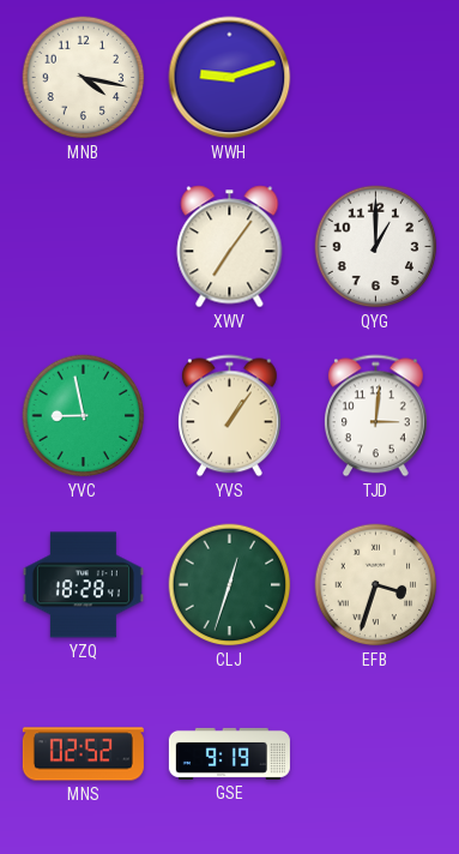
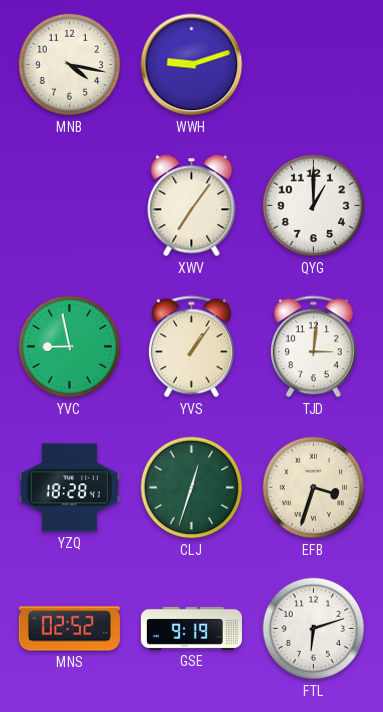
FTL: none -> 6:12
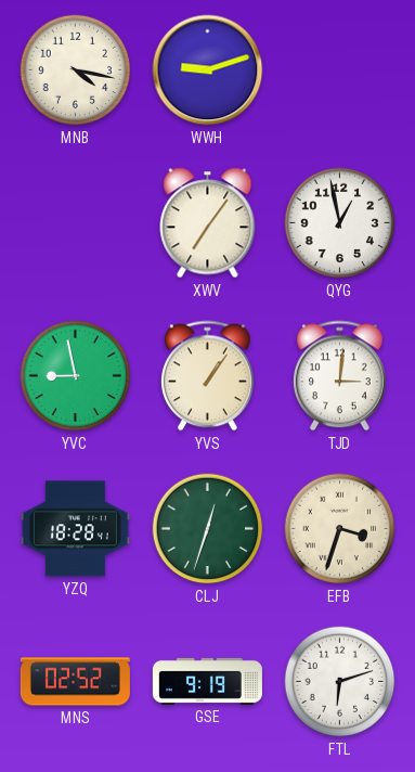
QYG: 1:00 -> 12:58
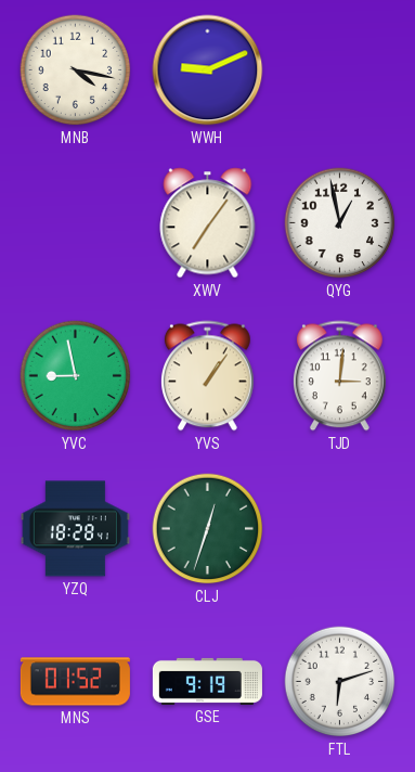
WWH: 9:12 -> 9:11
EFB: 3:33 -> none
MNS: 02:52 -> 01:52
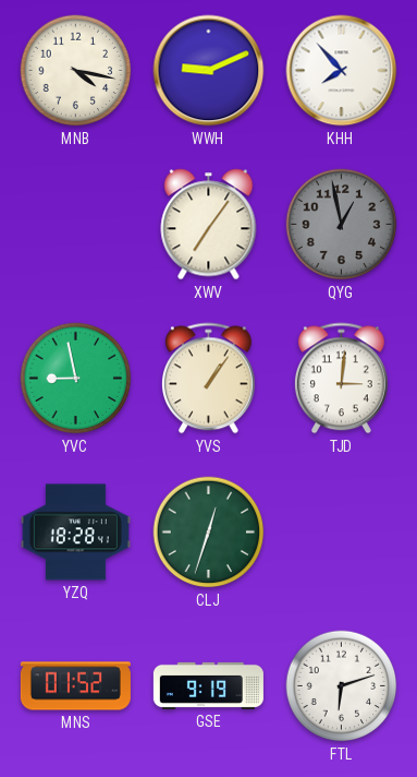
KHH: none -> 7:53
QYG dial: white -> grey
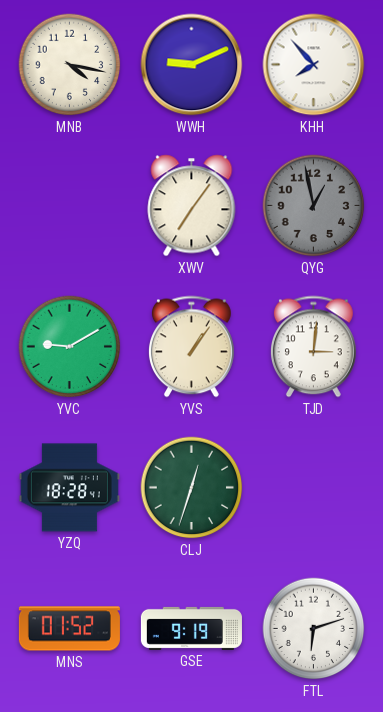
YVC: 8:58 -> 9:10
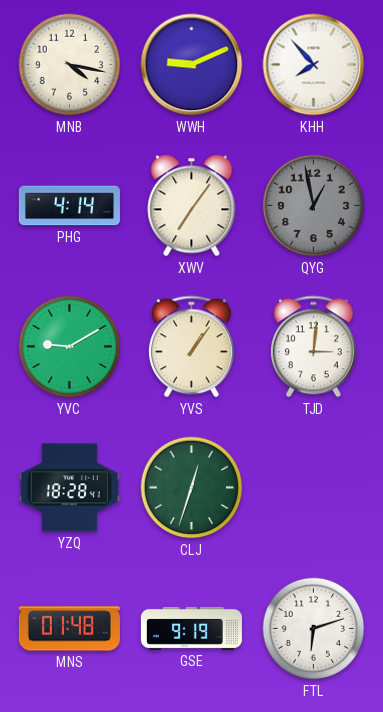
PHG: none -> 4:14
MNS: 01:52 -> 01:48
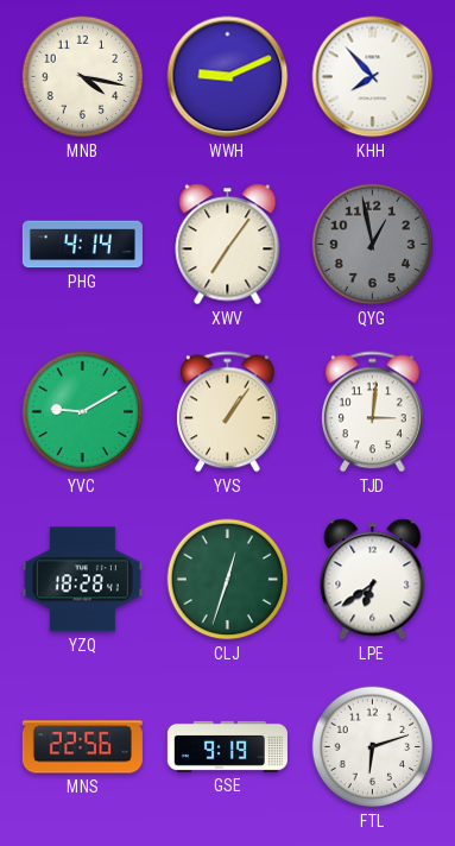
LPE: none -> 6:39
MNS: 01:48 -> 22:56
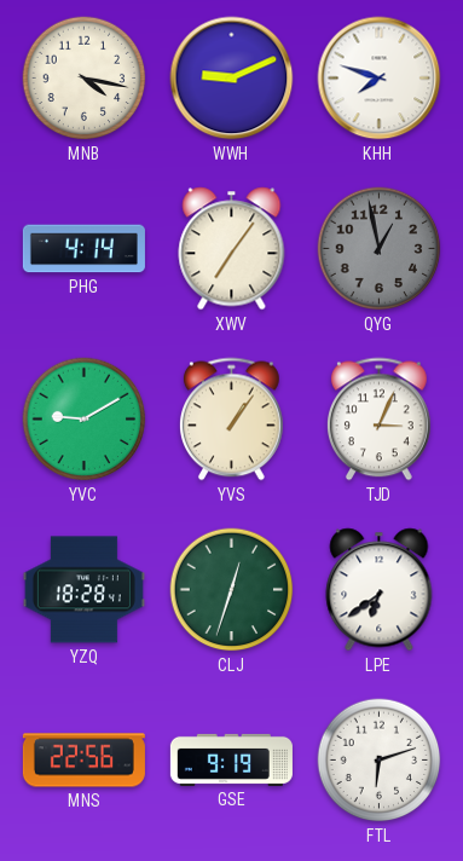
KHH: 7:53 -> 7:48
TJD: 3:01 -> 3:04
